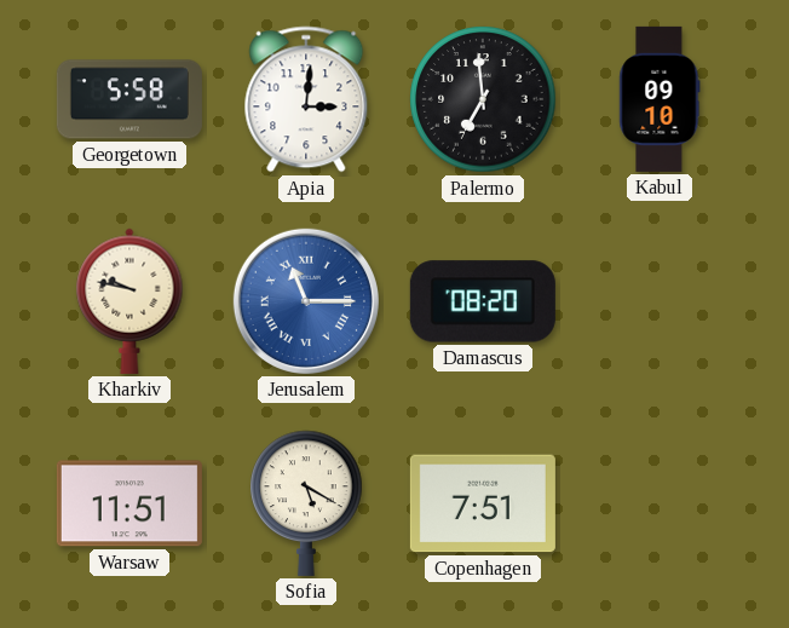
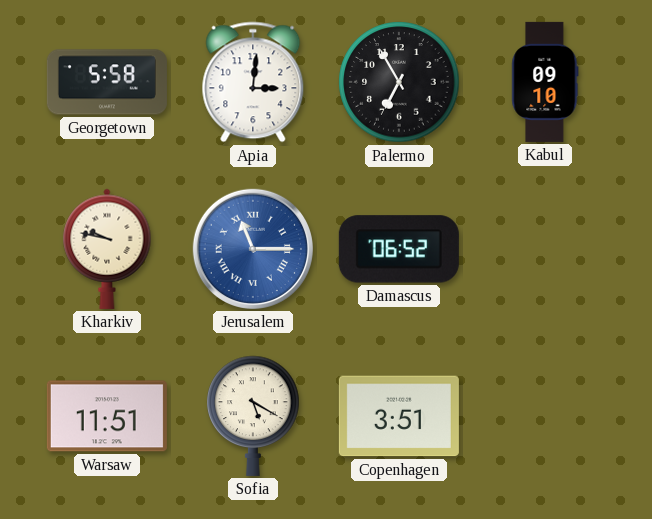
Palermo: 6:59 -> 6:55
Damascus: 08:20 -> 06:52
Copenhagen: 7:51 -> 3:51
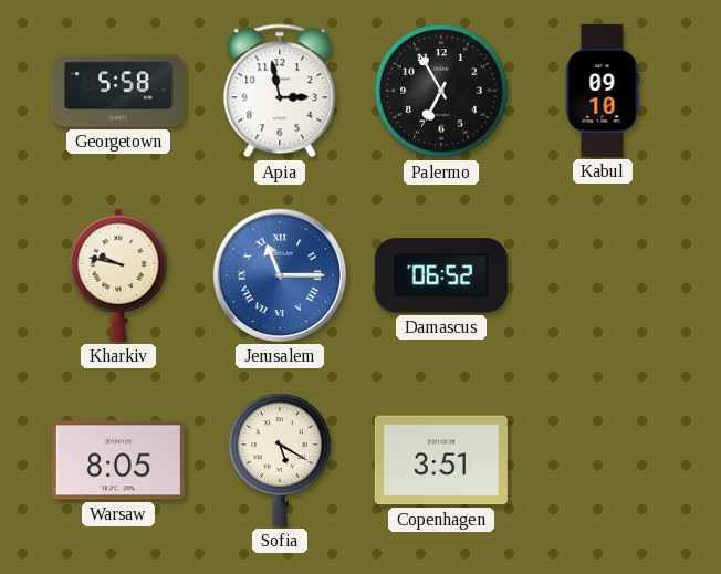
Apia: 3:01 -> 2:58
Warsaw: 11:51 -> 8:05
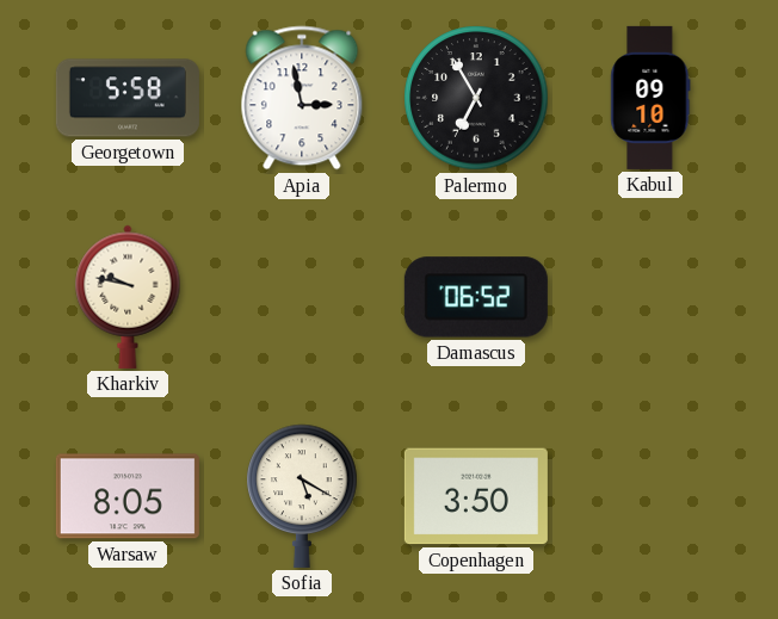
Jerusalem: 11:15 -> none
Copenhagen: 3:51 -> 3:50
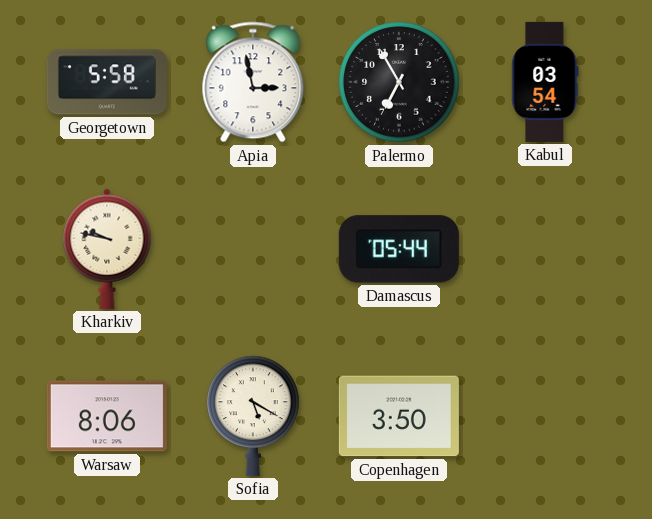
Kabul: 09:10 -> 03:54
Damascus: 06:52 -> 05:44
Warsaw: 8:05 -> 8:06
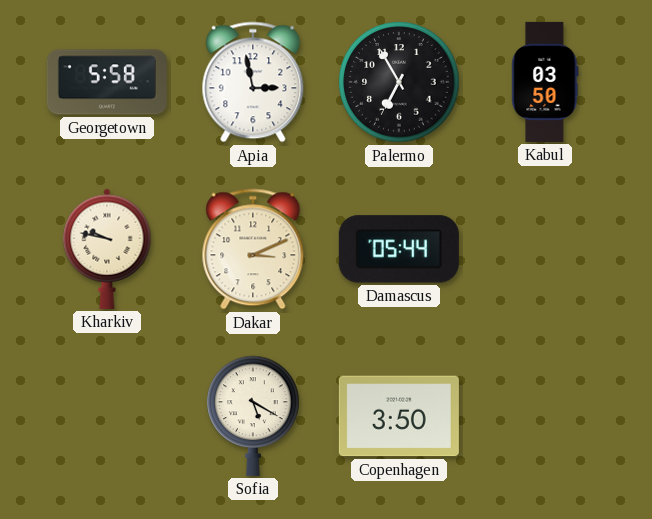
Kabul: 03:54 -> 03:50
Dakar: none -> 3:11
Warsaw: 8:06 -> none
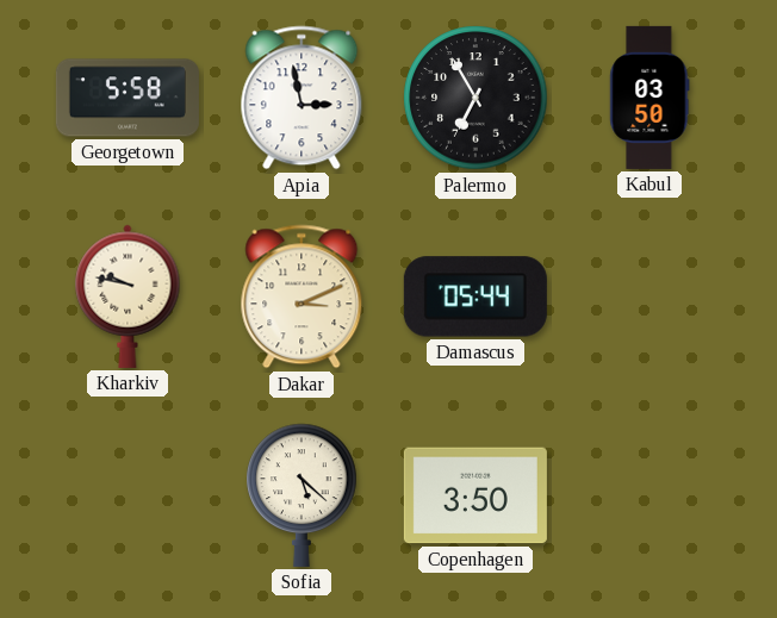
Sofia: 5:20 -> 5:22
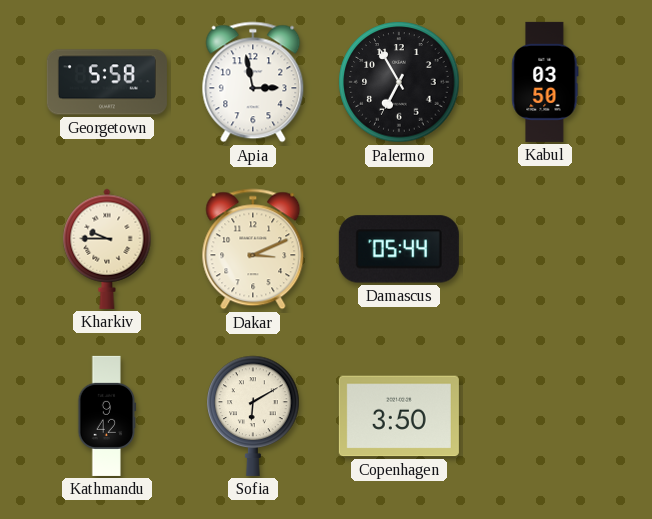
Kharkiv: 9:47 -> 9:45
Kathmandu: none -> 9:42
Sofia: 5:22 -> 6:10
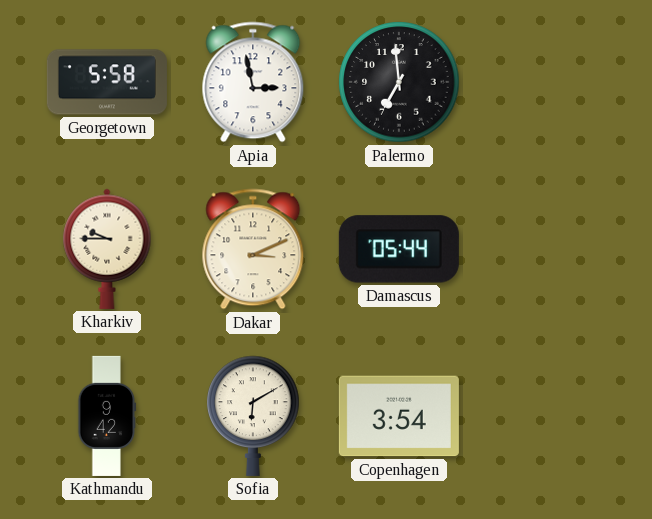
Palermo: 6:55 -> 6:59
Kabul: 03:50 -> none
Copenhagen: 3:50 -> 3:54
